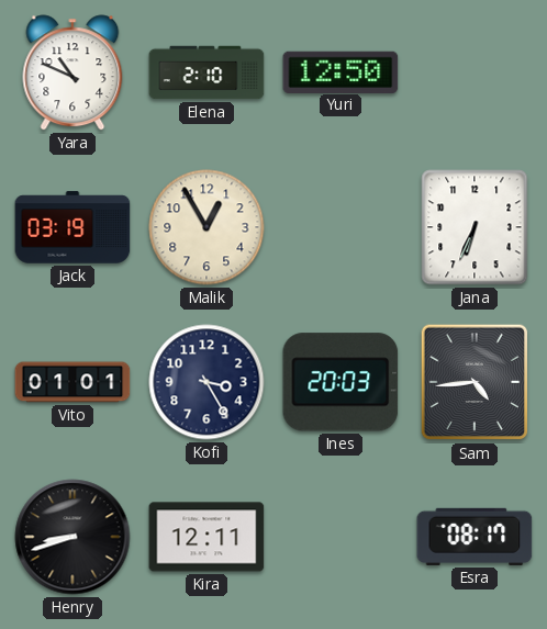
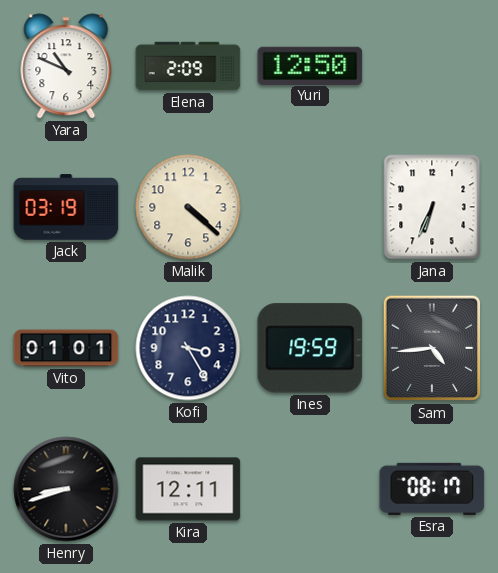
Elena: 2:10 -> 2:09
Malik: 12:55 -> 4:22
Ines: 20:03 -> 19:59
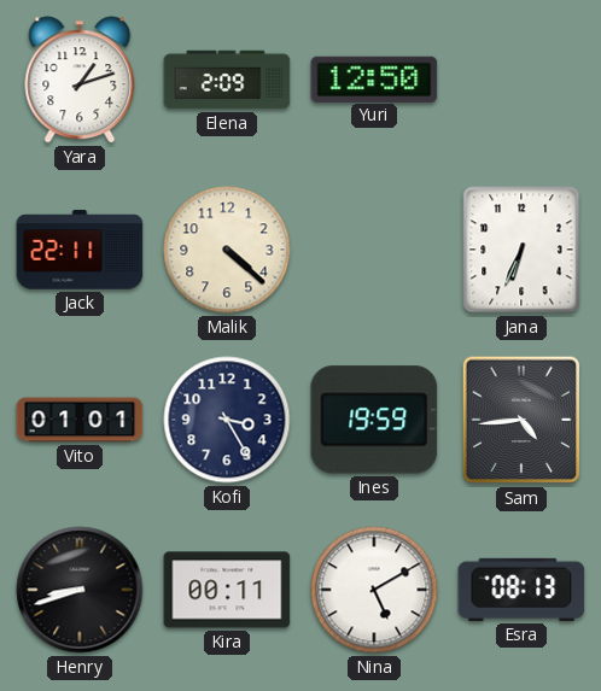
Yara: 10:49 -> 1:12
Jack: 03:19 -> 22:11
Kira: 12:11 -> 00:11
Nina: none -> 5:10
Esra: 08:17 -> 08:13
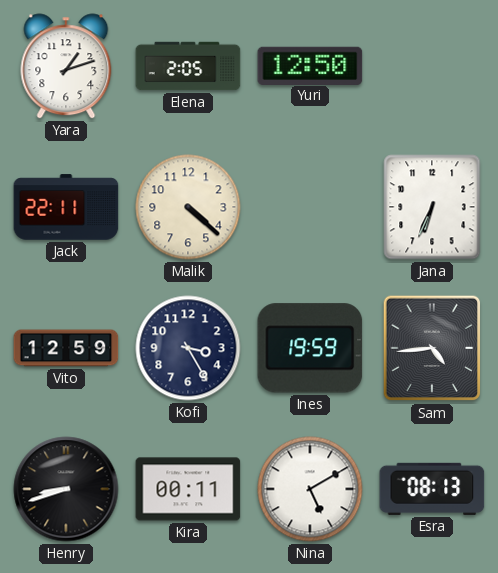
Elena: 2:09 -> 2:05
Vito: 01:01 -> 12:59
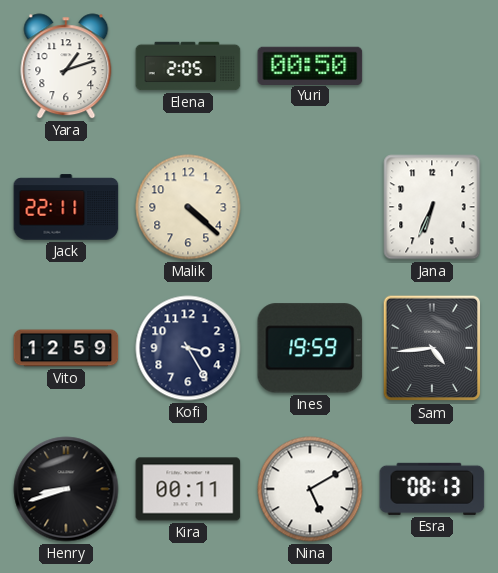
Yuri: 12:50 -> 00:50
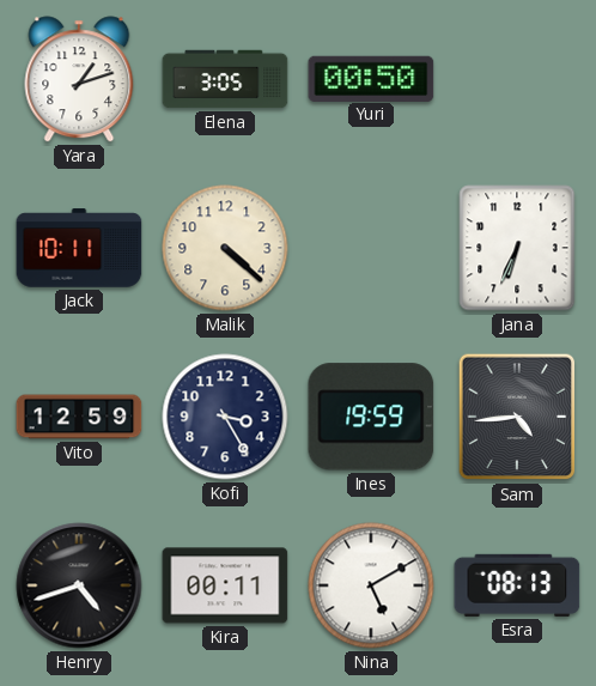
Elena: 2:05 -> 3:05
Jack: 22:11 -> 10:11
Henry: 8:42 -> 4:42
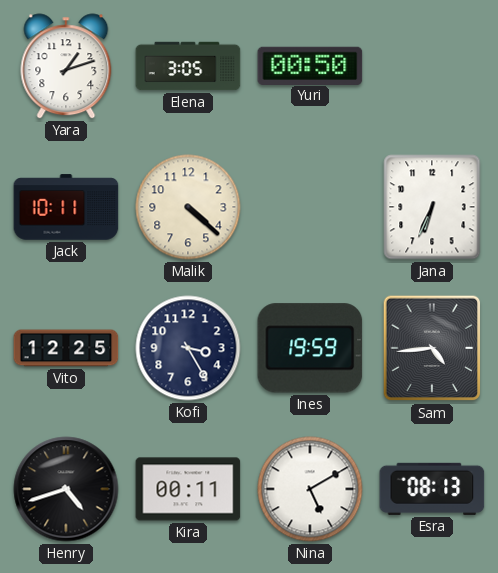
Vito: 12:59 -> 12:25
